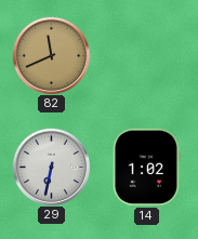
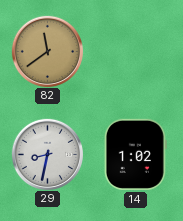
82: 11:41 -> 11:39
29: 6:32 -> 8:32
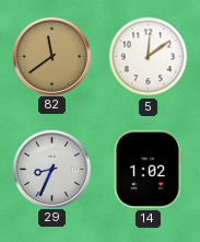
5: none -> 12:09
29: 8:32 -> 8:34
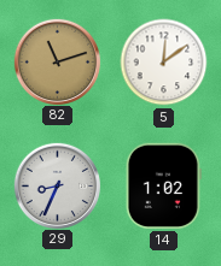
82: 11:39 -> 11:12
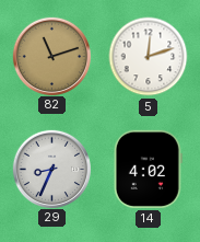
5: 12:09 -> 12:12
14: 1:02 -> 4:02
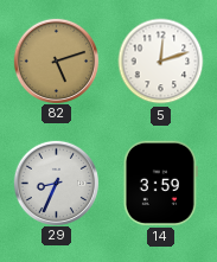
82: 11:12 -> 5:12
14: 4:02 -> 3:59
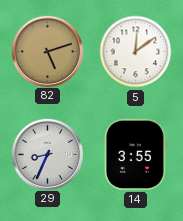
5: 12:12 -> 12:09
14: 3:59 -> 3:55
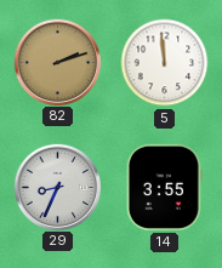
82: 5:12 -> 2:12
5: 12:09 -> 11:59
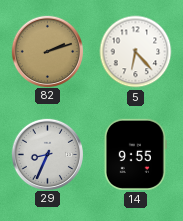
5: 11:59 -> 6:23
14: 3:55 -> 9:55
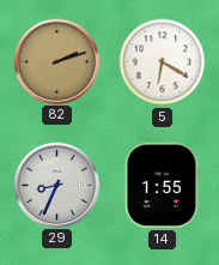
5: 6:23 -> 6:20
14: 9:55 -> 1:55
